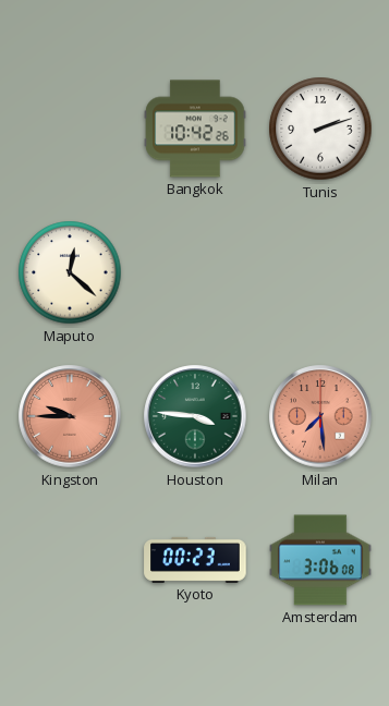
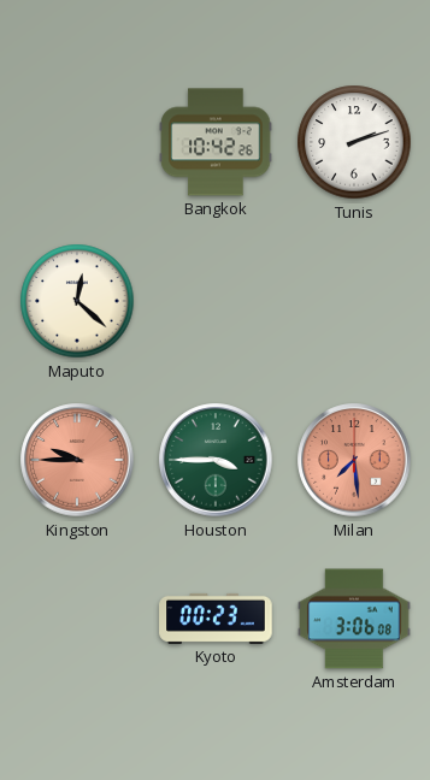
Houston: 3:46 -> 3:45
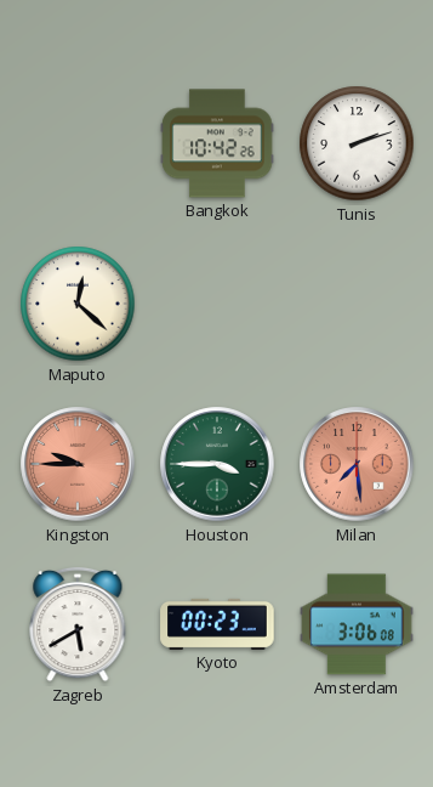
Zagreb: none -> 5:40
